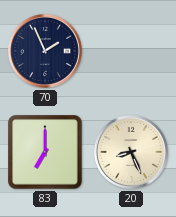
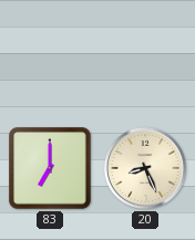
70: 1:56 -> none
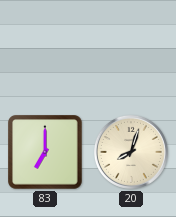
20: 8:26 -> 8:03
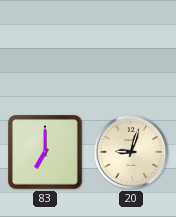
20: 8:03 -> 9:03
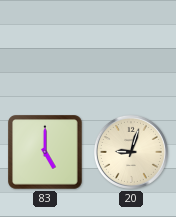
83: 7:00 -> 5:00
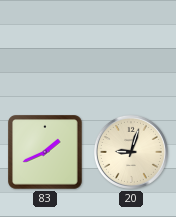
83: 5:00 -> 1:41
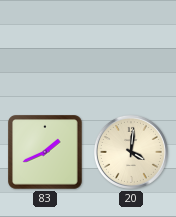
20: 9:03 -> 4:01
